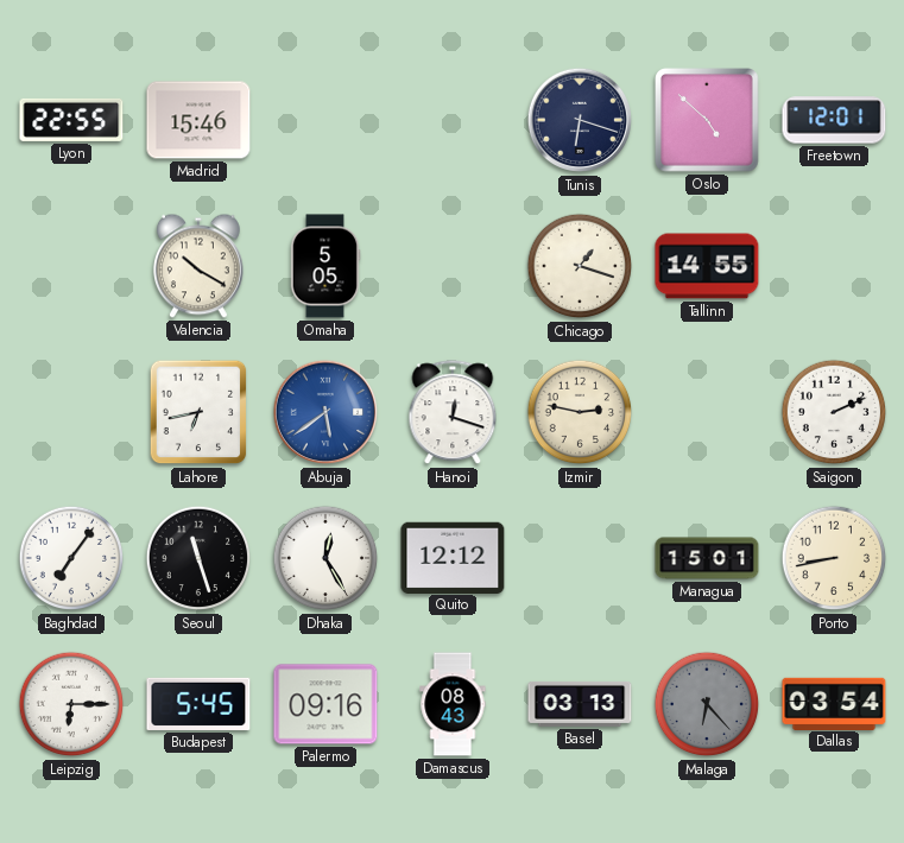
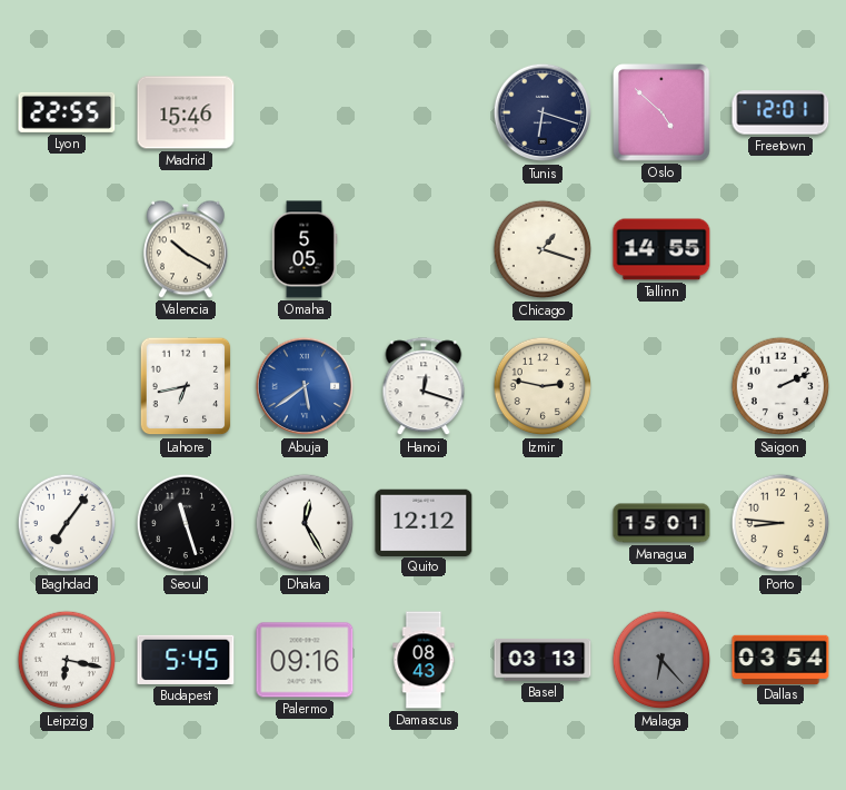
Porto: 8:43 -> 8:46
Leipzig: 6:15 -> 6:17
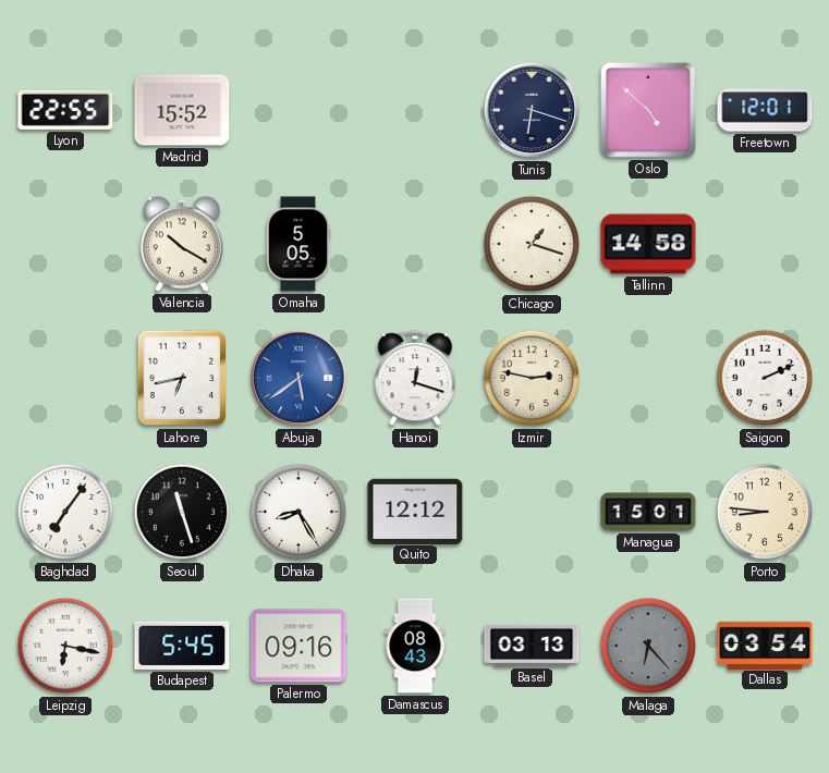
Madrid: 15:46 -> 15:52
Tallinn: 14:55 -> 14:58
Dhaka: 12:25 -> 8:25
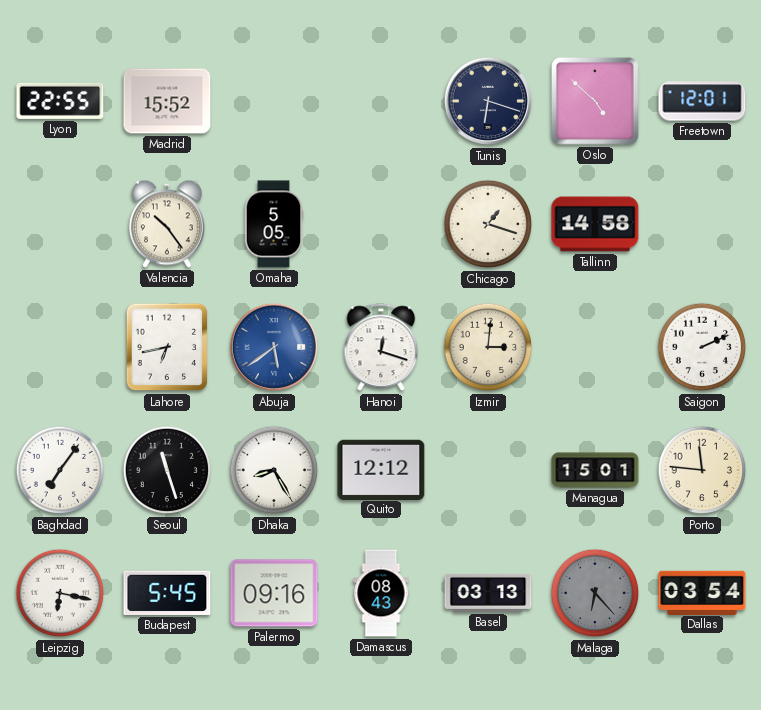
Valencia: 10:20 -> 10:24
Izmir: 2:47 -> 3:01
Porto: 8:46 -> 11:46
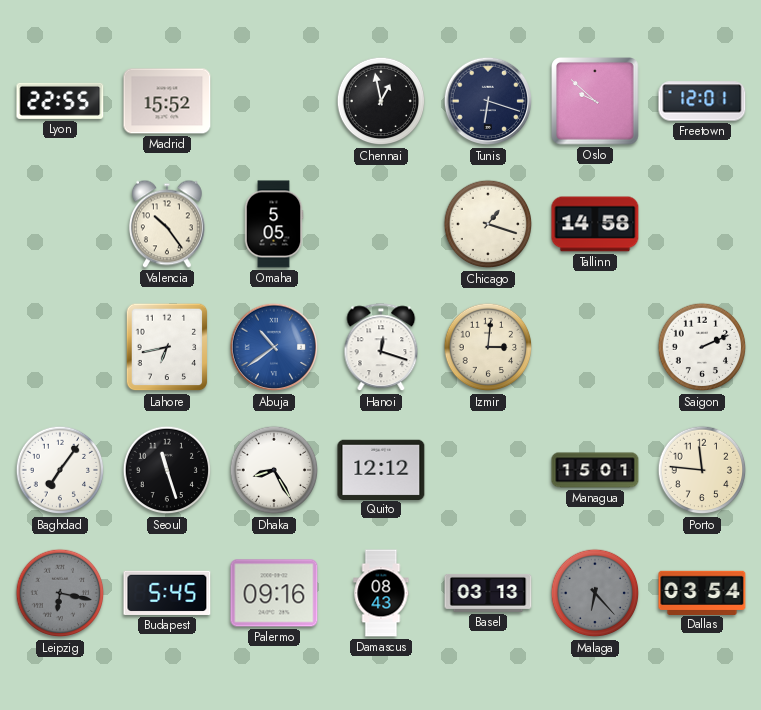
Chennai: none -> 12:58
Oslo: 4:52 -> 9:52
Abuja: 5:39 -> 10:39
Leipzig dial: white -> grey
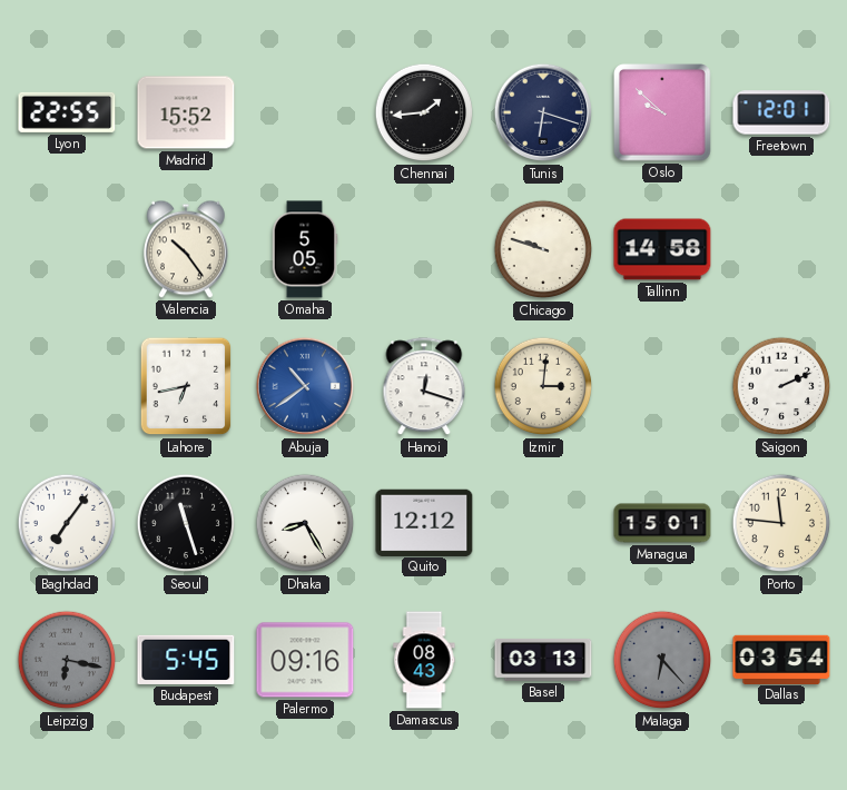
Chennai: 12:58 -> 1:44
Chicago: 1:18 -> 9:48
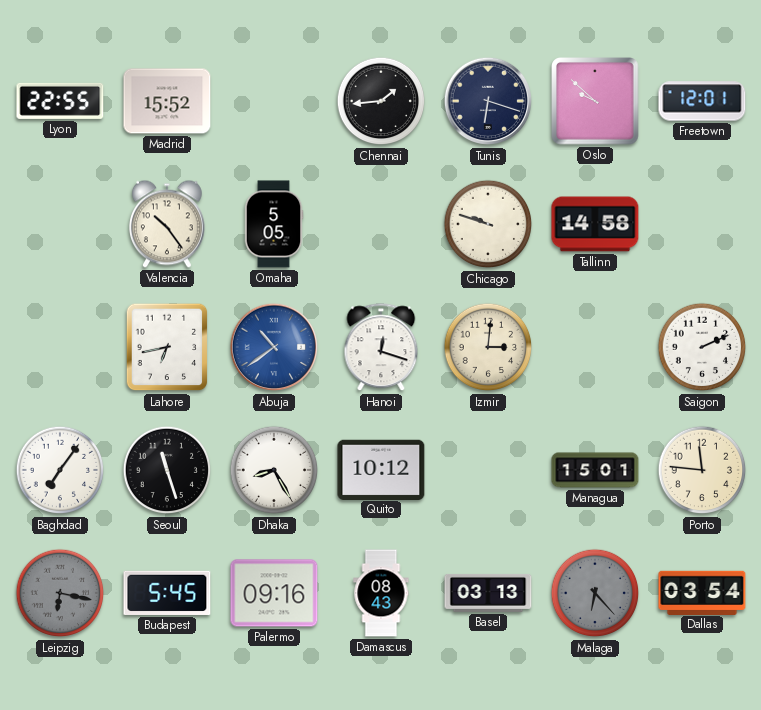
Quito: 12:12 -> 10:12
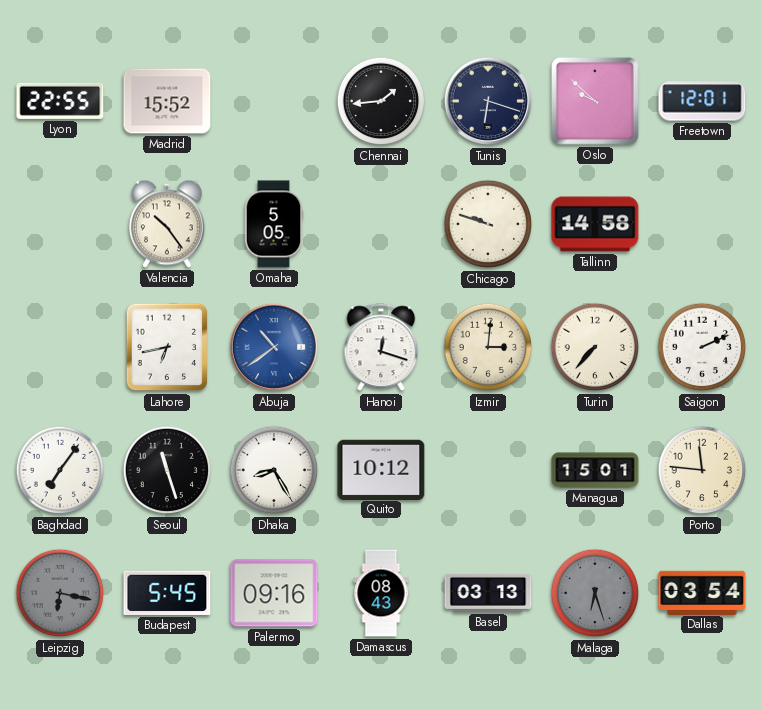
Turin: none -> 7:37
Malaga: 6:23 -> 6:27
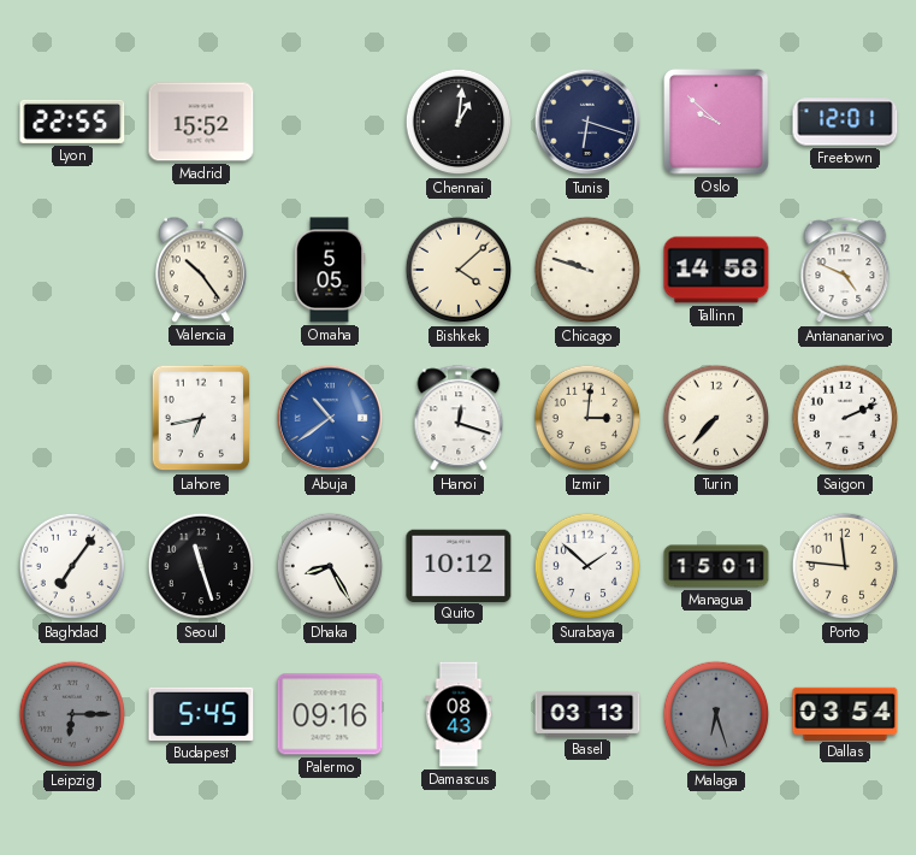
Chennai: 1:44 -> 1:01
Bishkek: none -> 4:08
Antananarivo: none -> 4:49
Surabaya: none -> 1:52
Leipzig: 6:17 -> 6:15
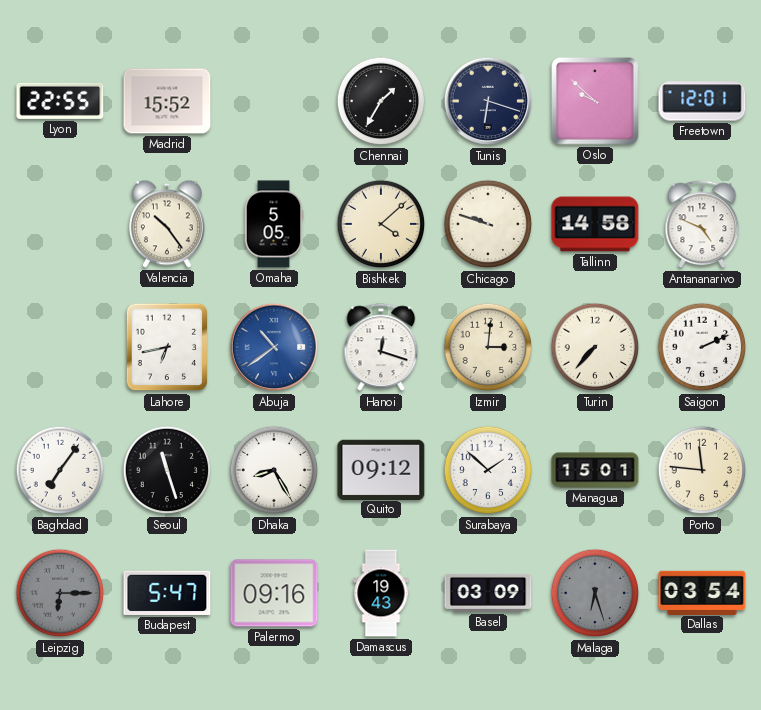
Chennai: 1:01 -> 1:35
Quito: 10:12 -> 09:12
Budapest: 5:45 -> 5:47
Damascus: 08:43 -> 19:43
Basel: 03:13 -> 03:09
